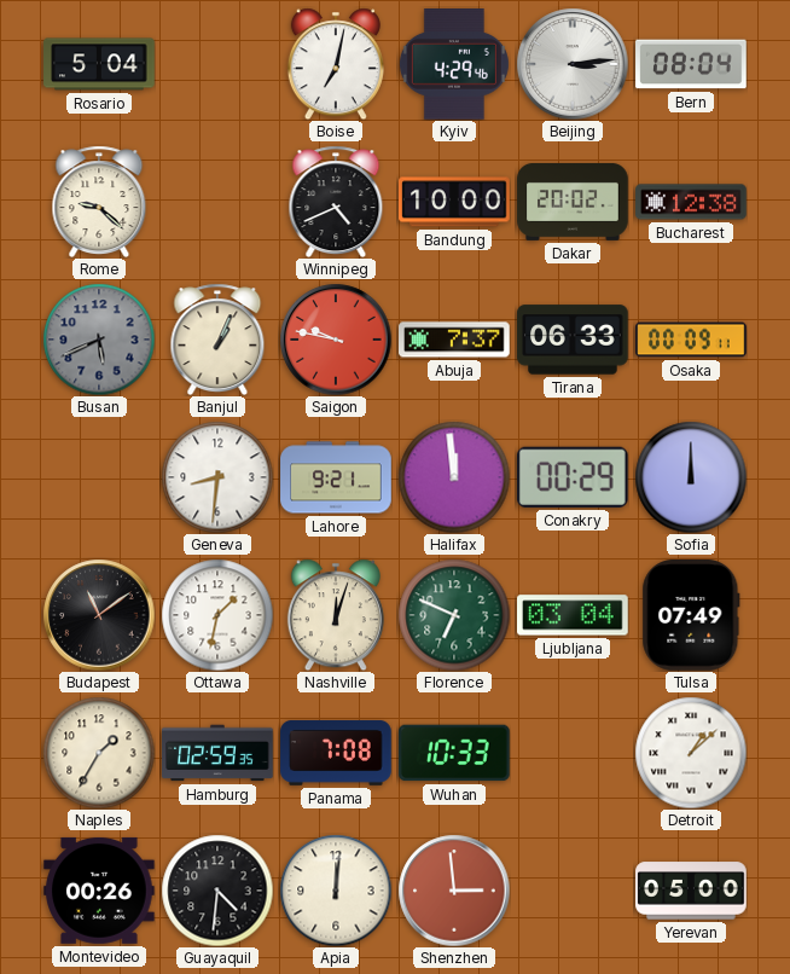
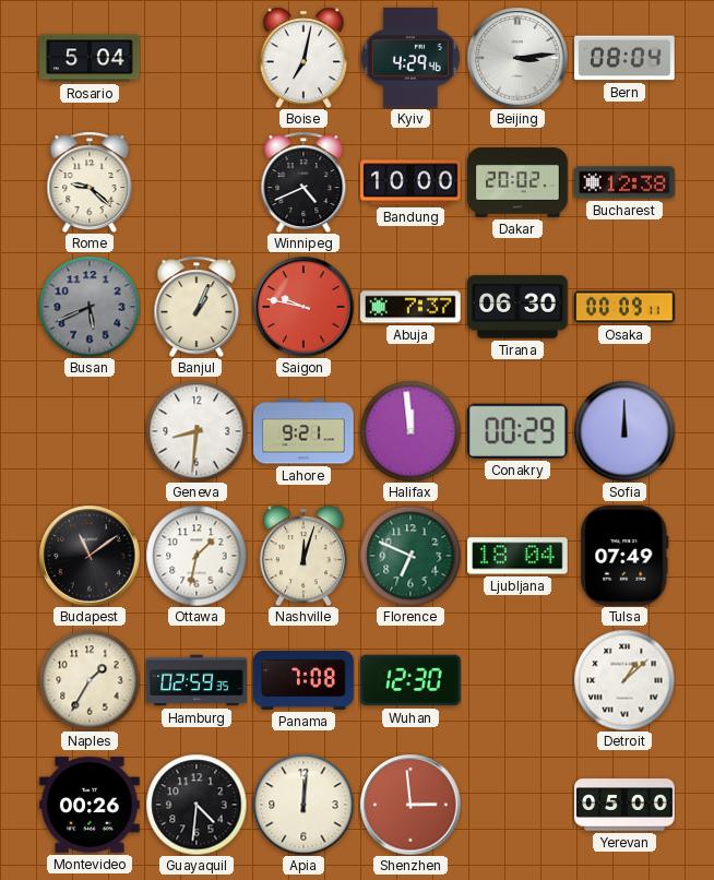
Tirana: 06:33 -> 06:30
Ljubljana: 03:04 -> 18:04
Wuhan: 10:33 -> 12:30
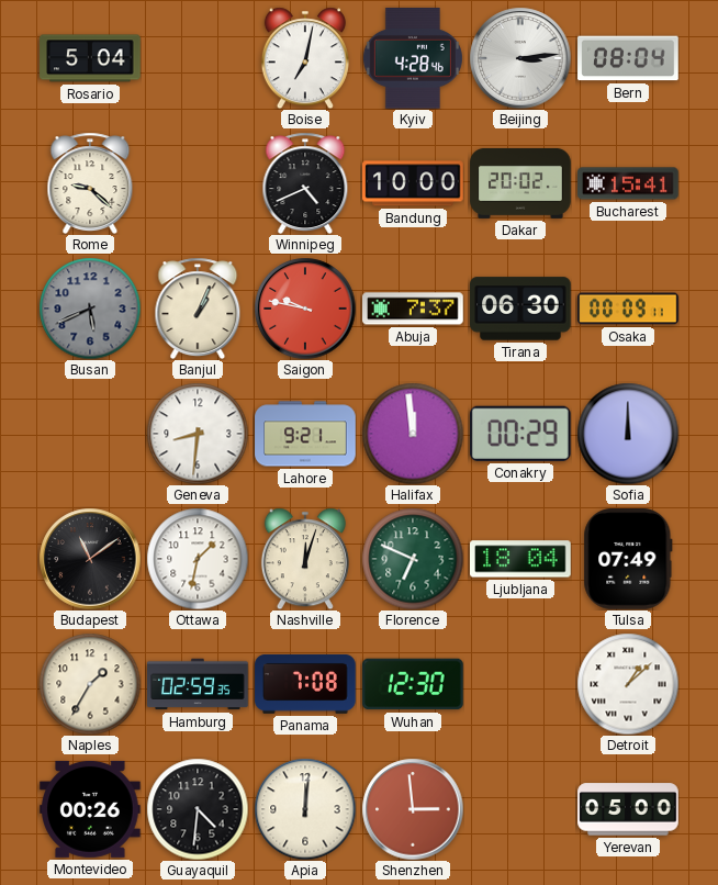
Kyiv: 4:29 -> 4:28
Bucharest: 12:38 -> 15:41
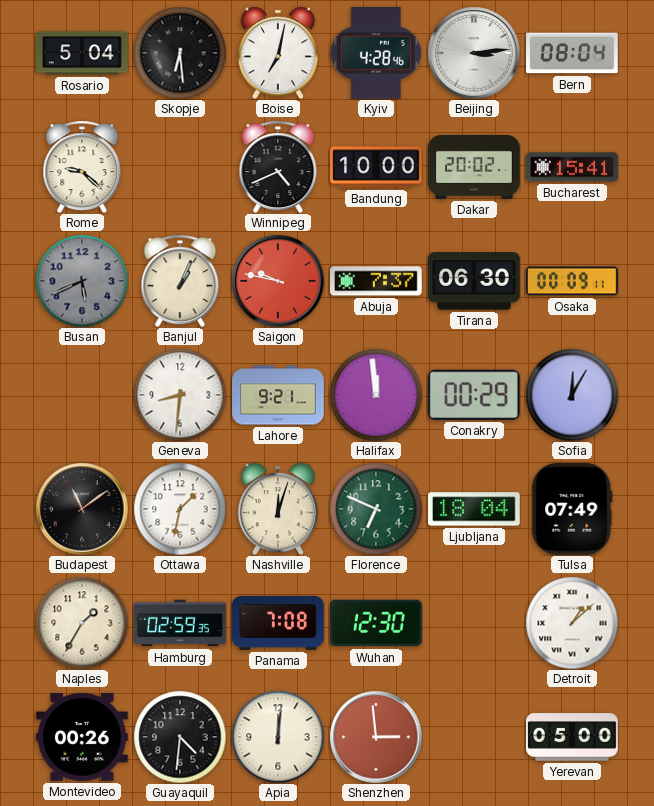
Skopje: none -> 6:29
Sofia: 12:00 -> 12:05
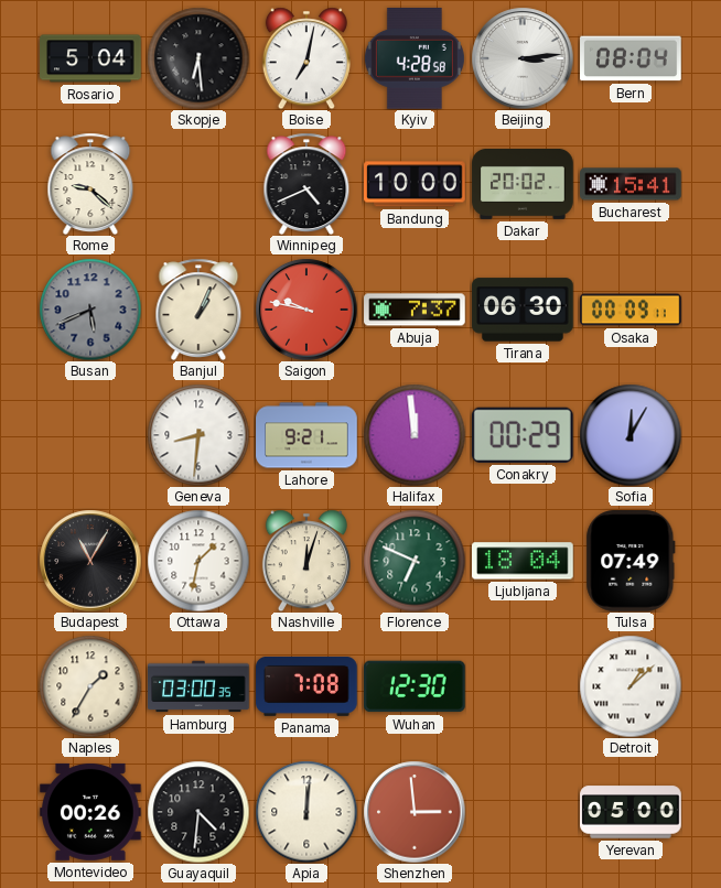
Kyiv: 4:28:46 -> 4:28:58
Budapest: 11:09 -> 11:05
Hamburg: 02:59 -> 03:00
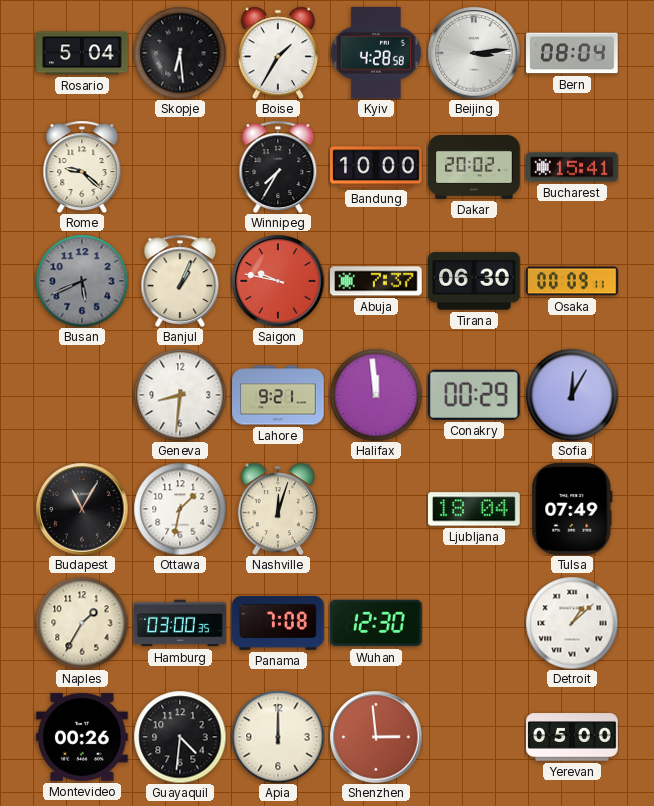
Boise: 7:02 -> 1:35
Winnipeg: 4:41 -> 7:35
Florence: 6:49 -> none
Apia: 12:01 -> 12:00
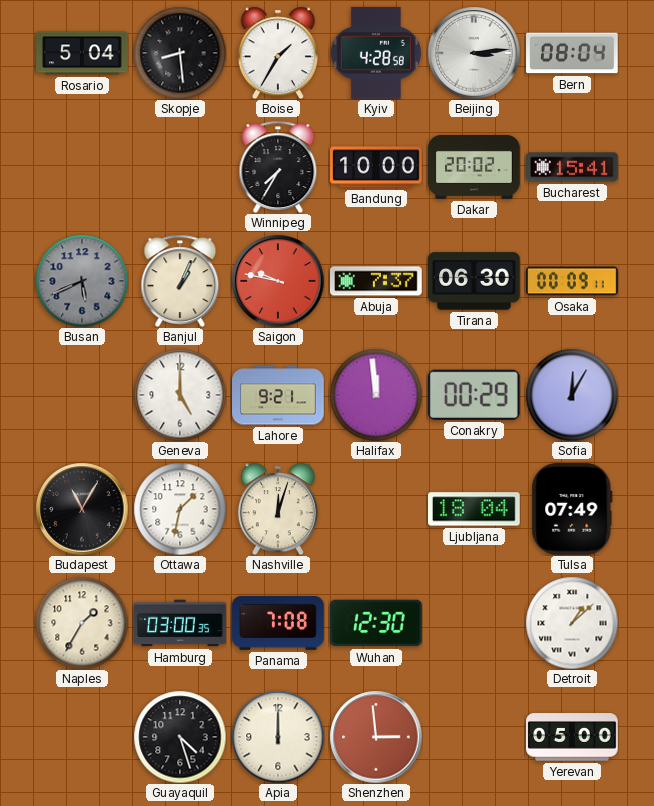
Skopje: 6:29 -> 8:29
Rome: 9:22 -> none
Geneva: 8:31 -> 5:00
Montevideo: 00:26 -> none
Guayaquil: 4:31 -> 4:27
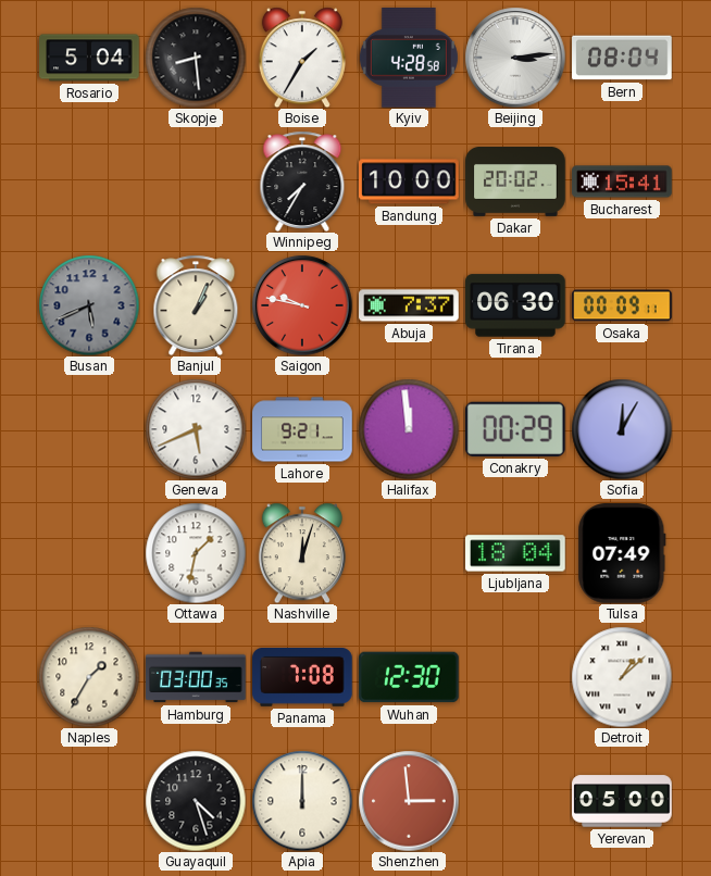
Geneva: 5:00 -> 5:41
Budapest: 11:05 -> none
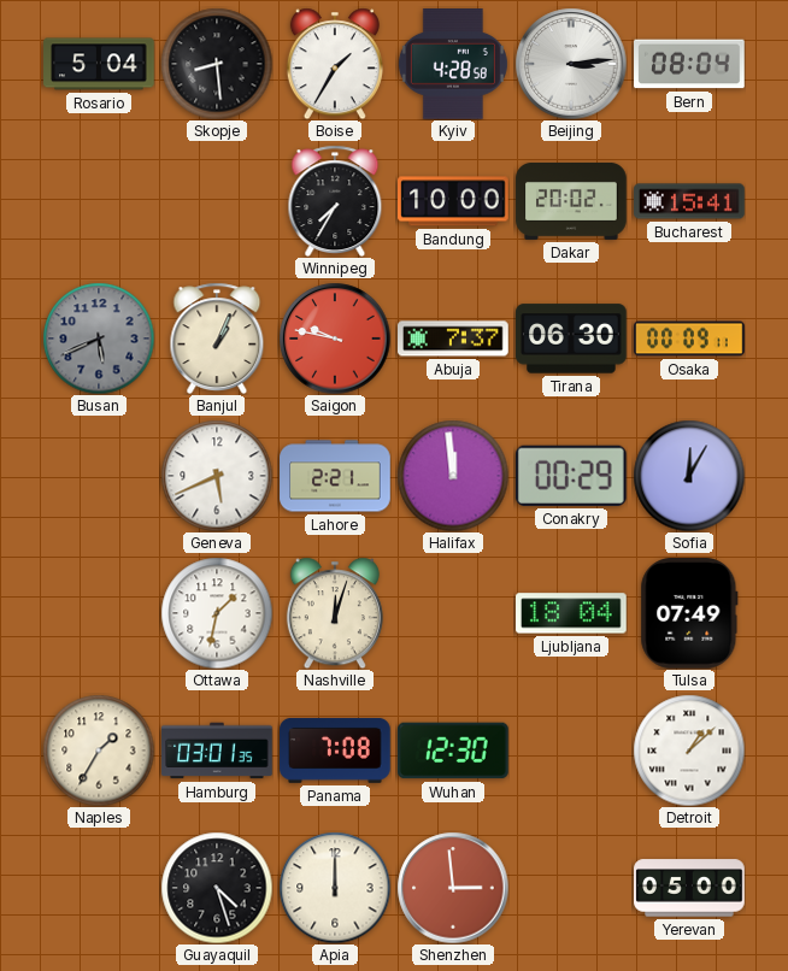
Lahore: 9:21 -> 2:21
Hamburg: 03:00 -> 03:01
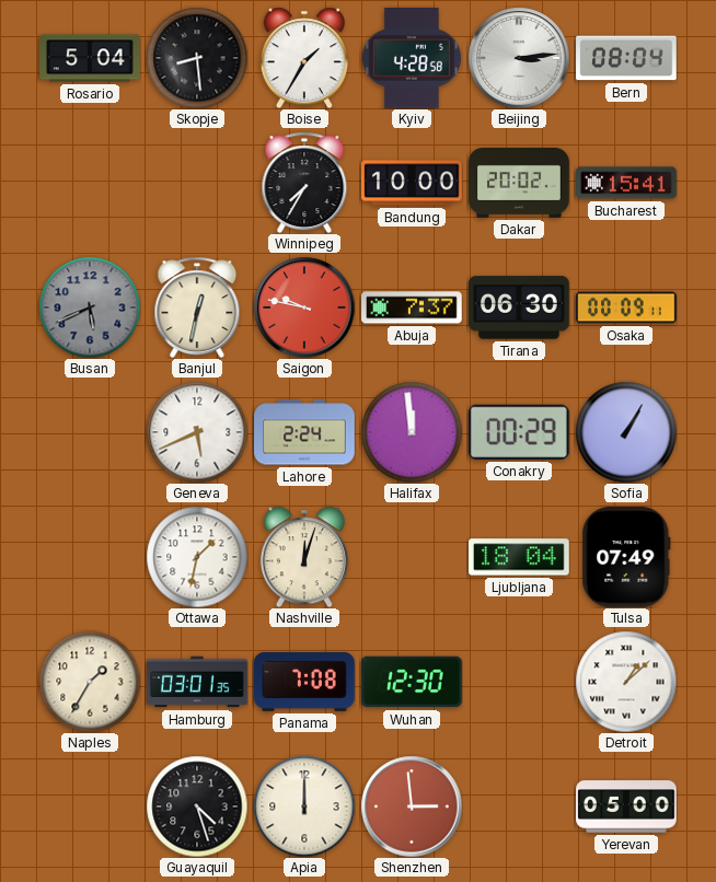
Banjul: 1:04 -> 12:32
Lahore: 2:21 -> 2:24
Sofia: 12:05 -> 1:05
